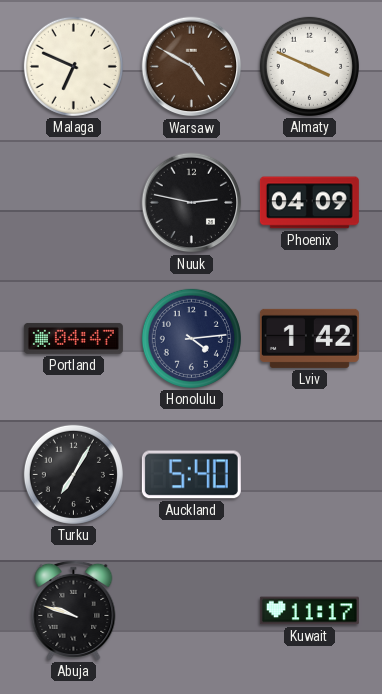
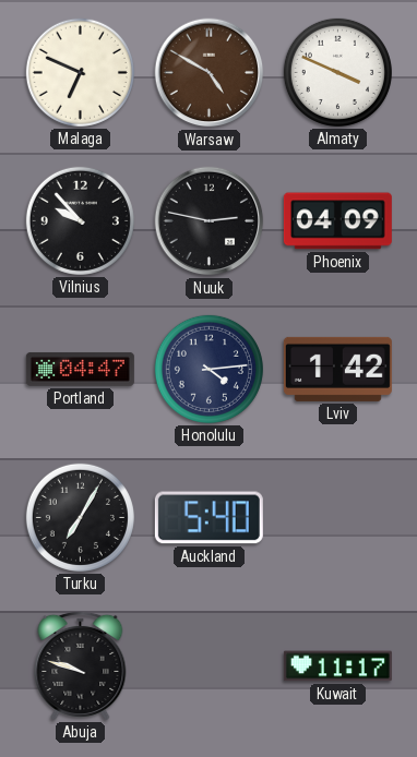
Vilnius: none -> 9:53
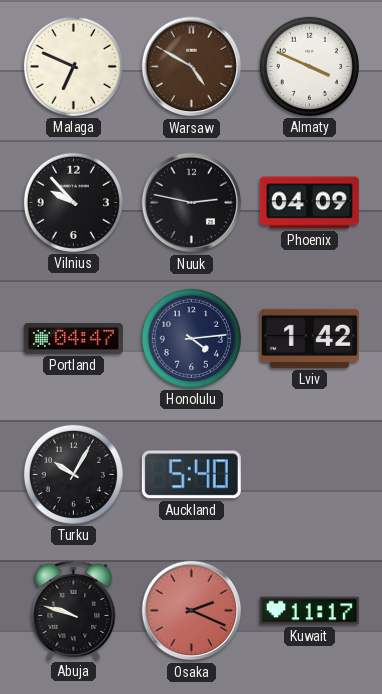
Turku: 7:05 -> 10:05
Osaka: none -> 2:19
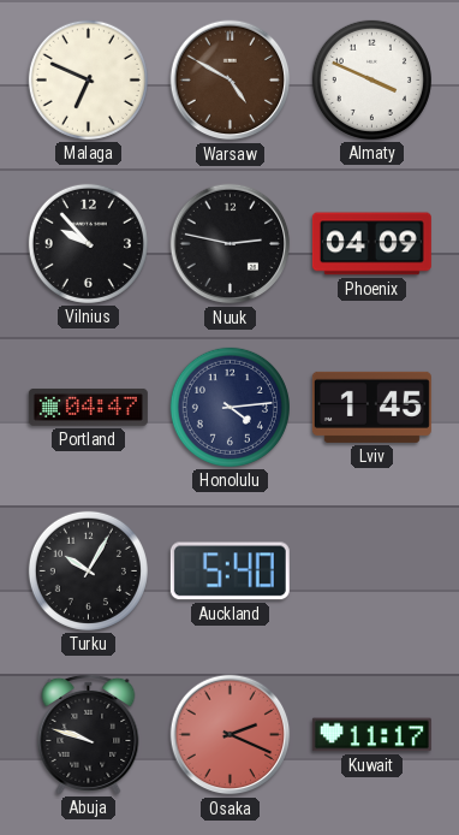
Lviv: 1:42 -> 1:45
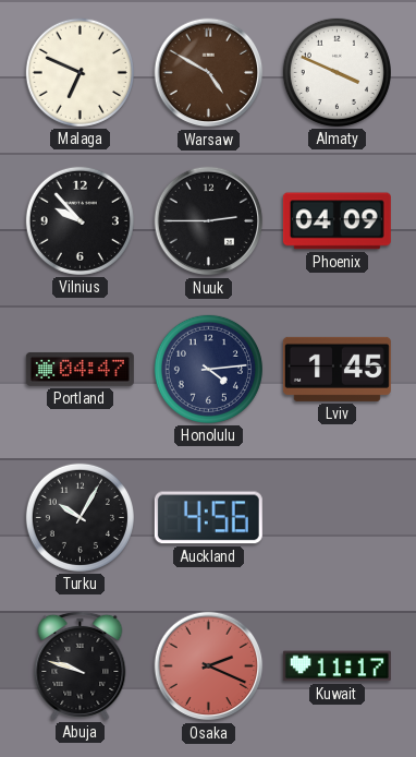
Nuuk: 2:47 -> 2:45
Auckland: 5:40 -> 4:56
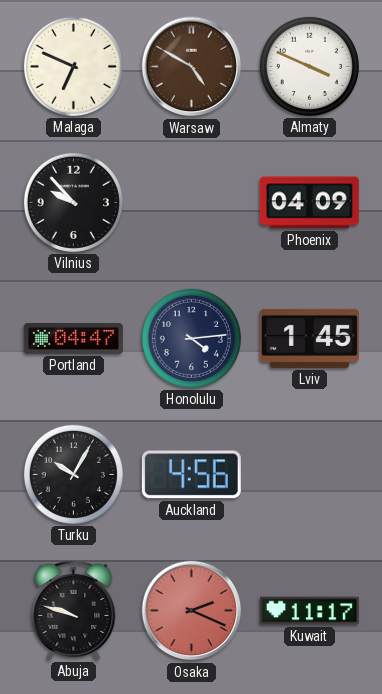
Nuuk: 2:45 -> none
